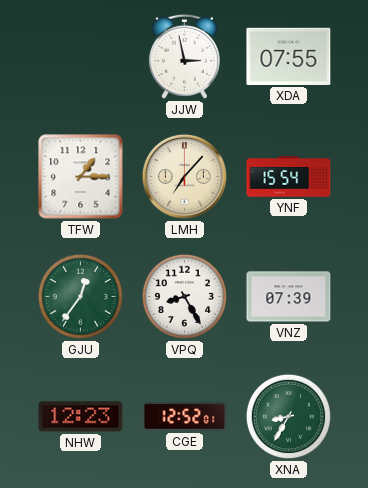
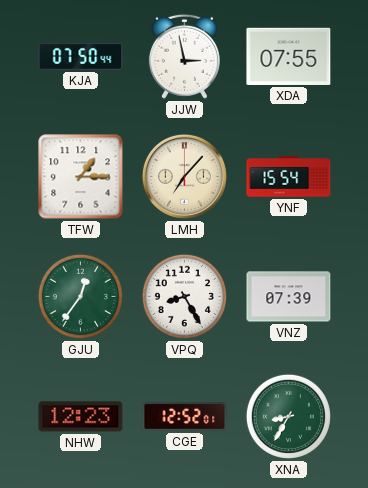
KJA: none -> 07:50
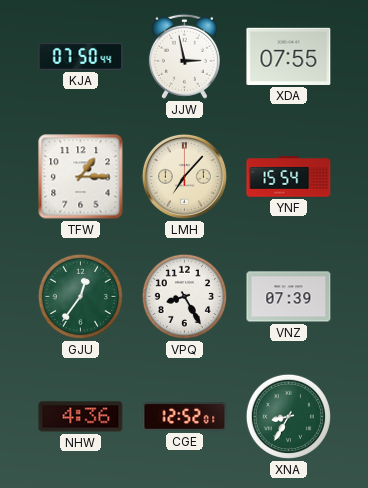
NHW: 12:23 -> 4:36
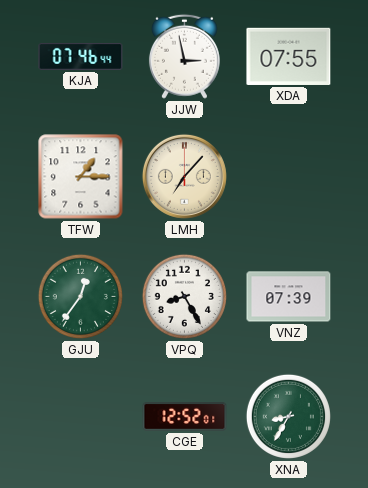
KJA: 07:50 -> 07:46
YNF: 15:54 -> none
NHW: 4:36 -> none
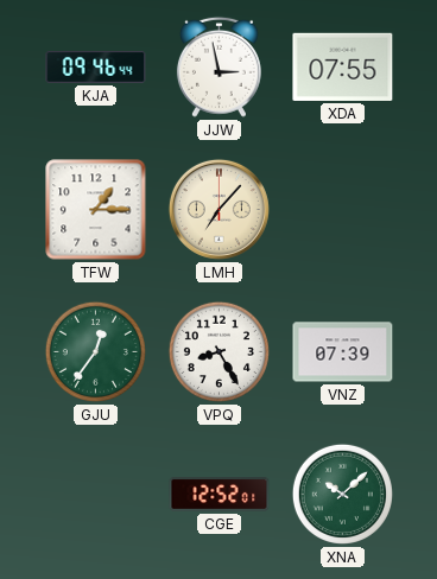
KJA: 07:46 -> 09:46
XNA: 8:35 -> 10:08
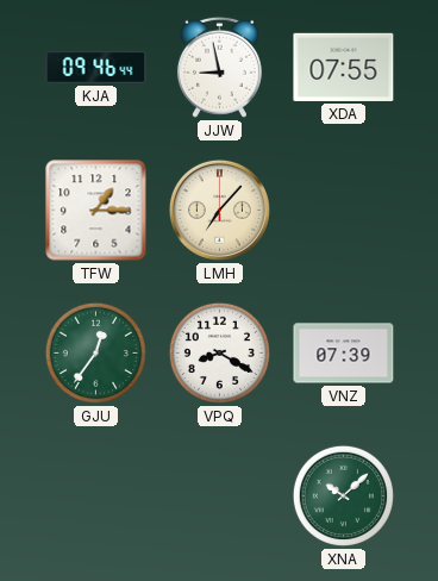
JJW: 2:58 -> 8:58
VPQ: 8:25 -> 8:20
CGE: 12:52 -> none
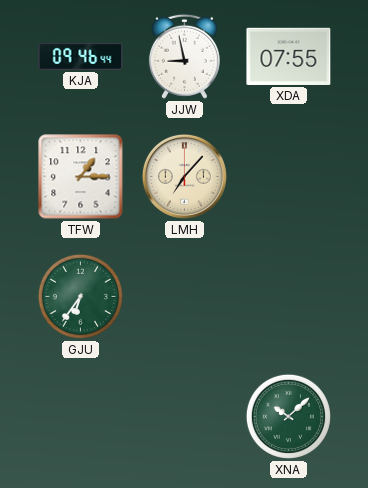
GJU: 12:36 -> 6:36
VPQ: 8:20 -> none
VNZ: 07:39 -> none
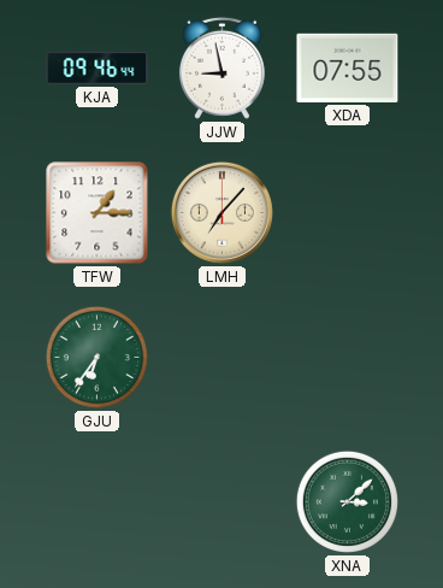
XNA: 10:08 -> 3:08
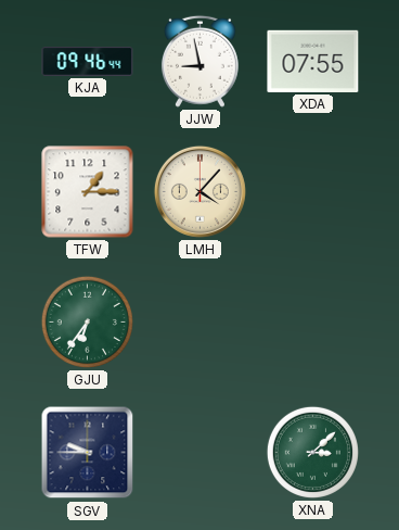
LMH: 7:07 -> 4:07
SGV: none -> 9:45
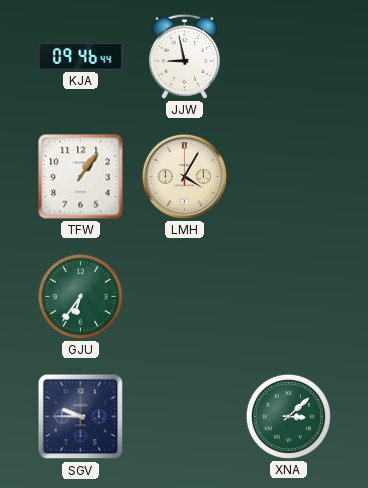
XDA: 07:55 -> none
TFW: 1:15 -> 1:06
LMH: 4:07 -> 4:05
